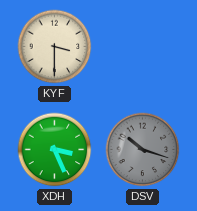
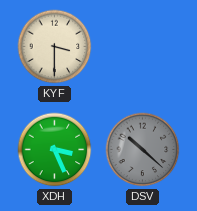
DSV: 10:18 -> 10:22
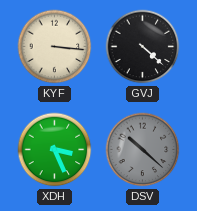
KYF: 3:30 -> 3:16
GVJ: none -> 4:22
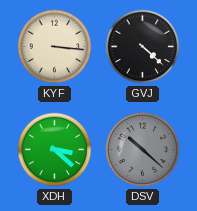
XDH: 3:26 -> 3:22
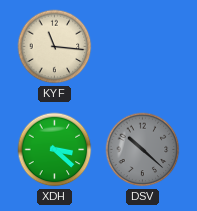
KYF: 3:16 -> 11:16
GVJ: 4:22 -> none
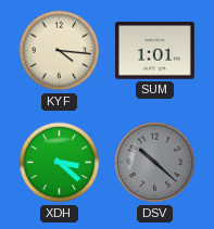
KYF: 11:16 -> 4:16
SUM: none -> 1:01
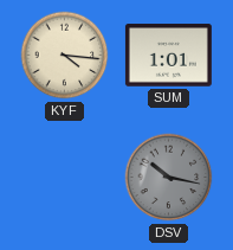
XDH: 3:22 -> none
DSV: 10:22 -> 10:17
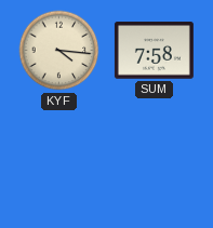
SUM: 1:01 -> 7:58
DSV: 10:17 -> none
